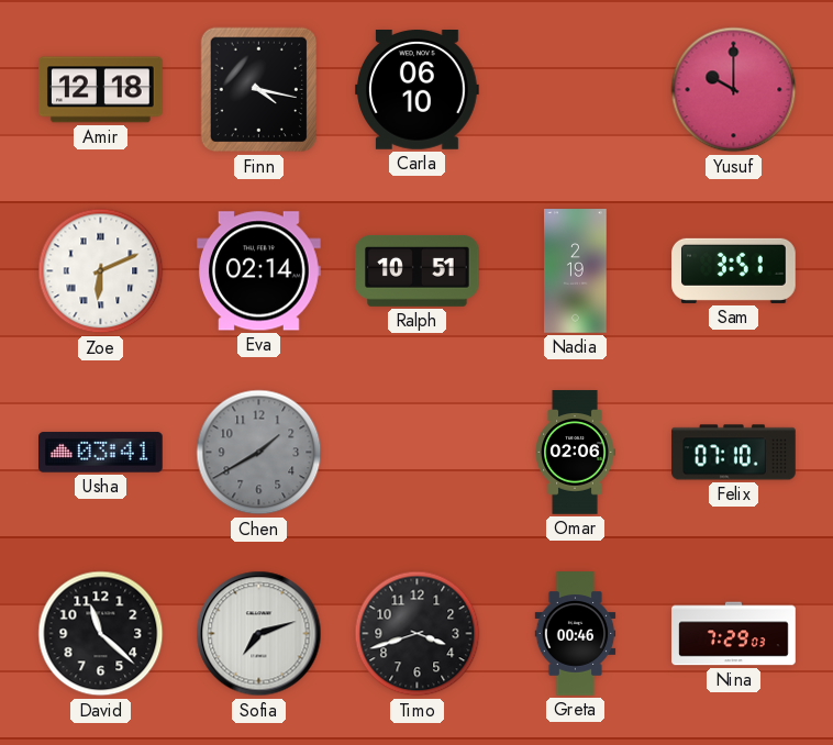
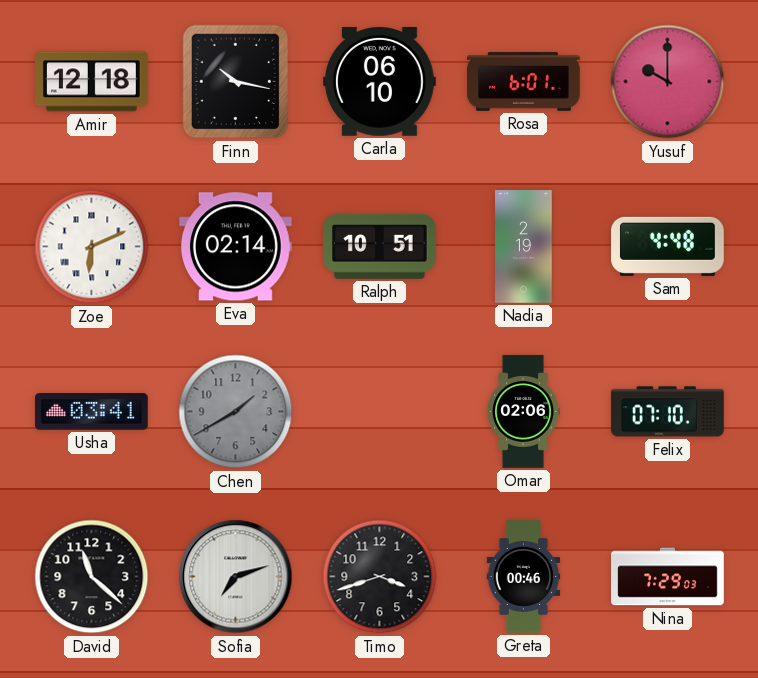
Finn: 4:17 -> 10:17
Rosa: none -> 6:01
Sam: 3:51 -> 4:48
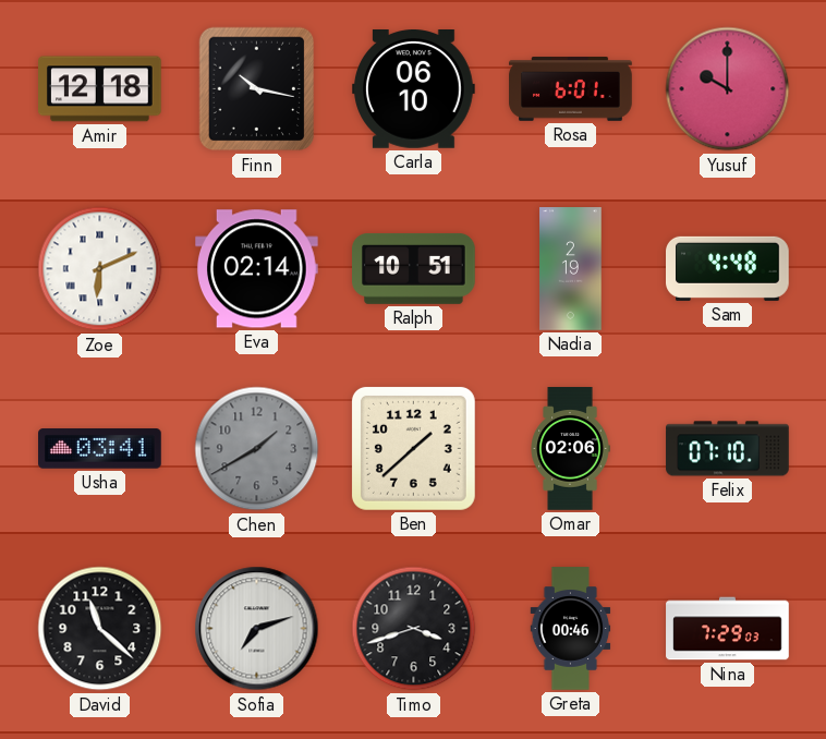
Ben: none -> 1:38
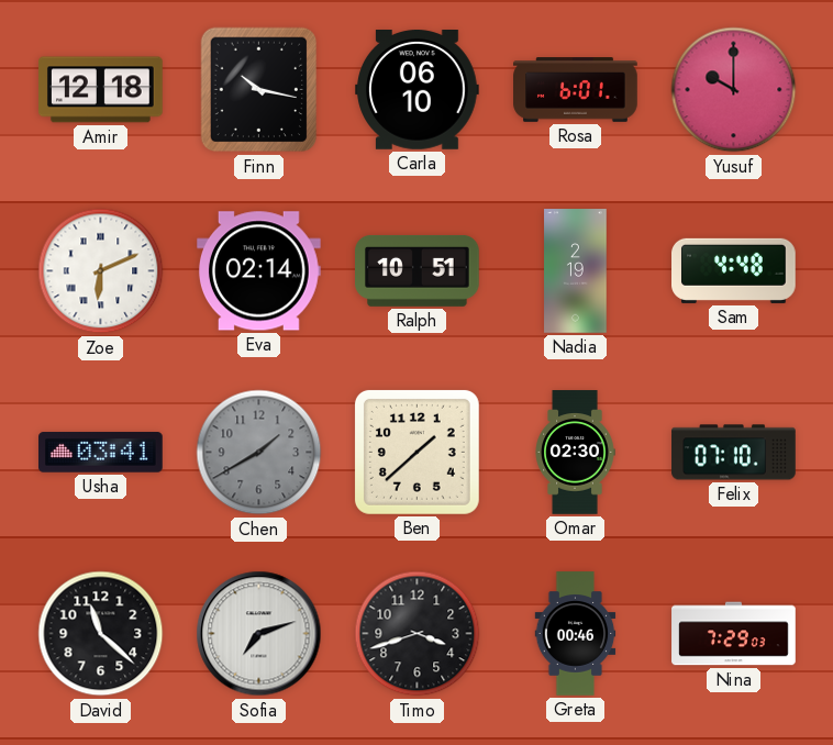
Omar: 02:06 -> 02:30
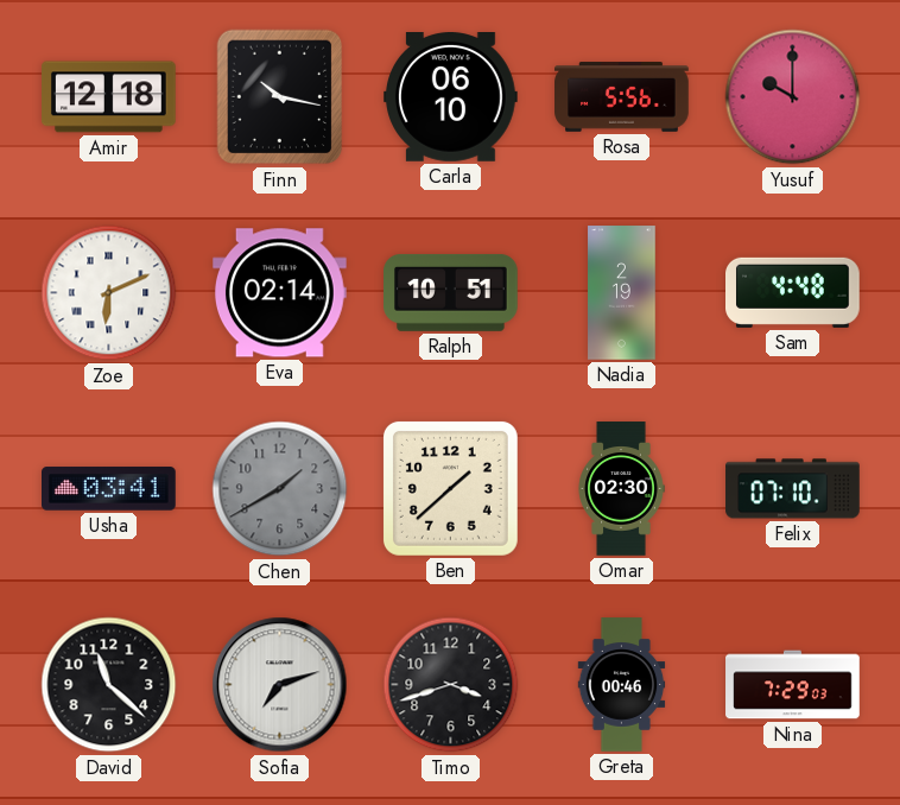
Rosa: 6:01 -> 5:56
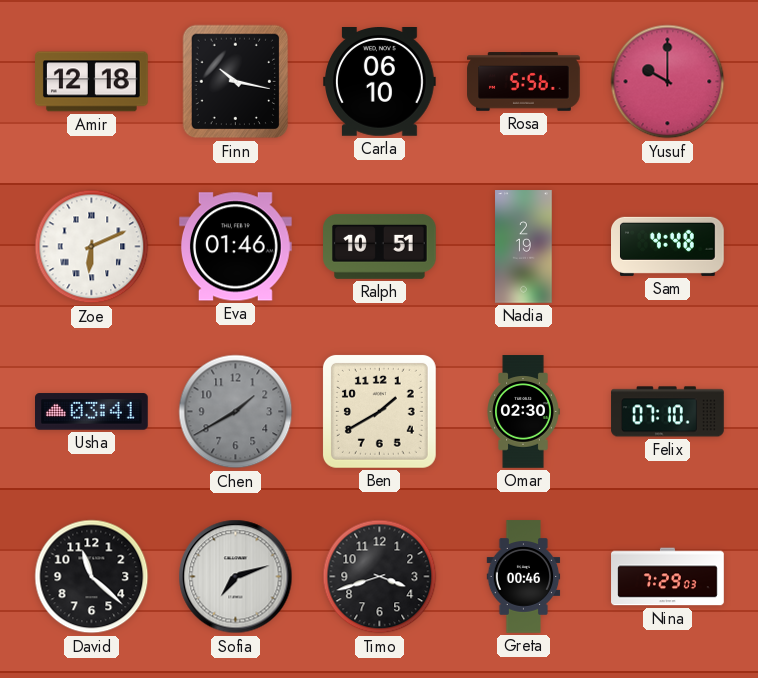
Eva: 02:14 -> 01:46
Ben: 1:38 -> 1:40
